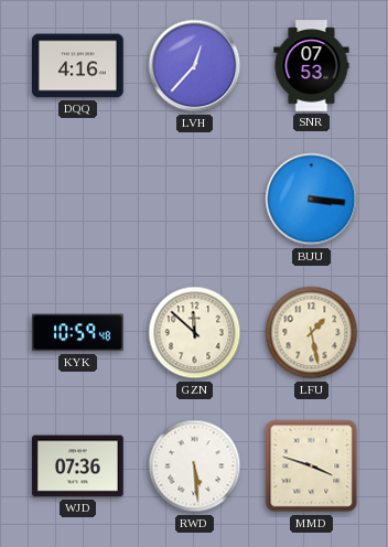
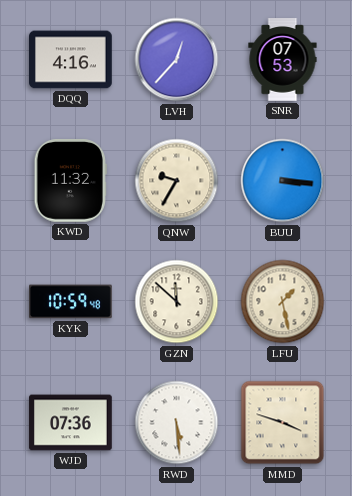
KWD: none -> 11:32
QNW: none -> 9:35
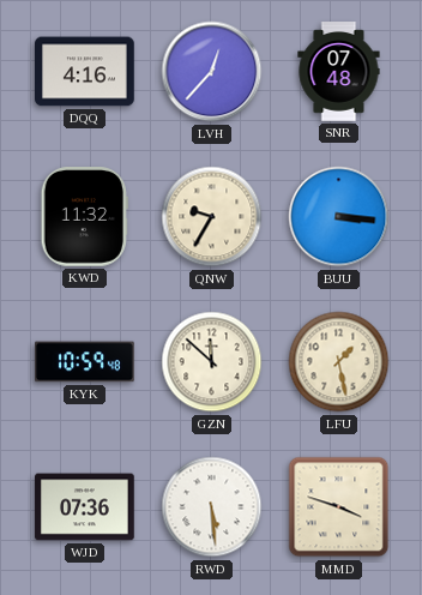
SNR: 07:53 -> 07:48
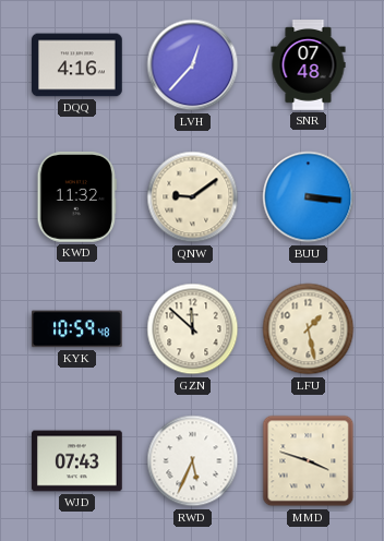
QNW: 9:35 -> 9:09
WJD: 07:36 -> 07:43
RWD: 5:29 -> 5:34
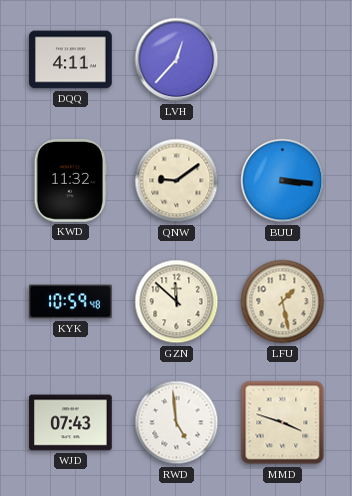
DQQ: 4:16 -> 4:11
SNR: 07:48 -> none
RWD: 5:34 -> 4:59
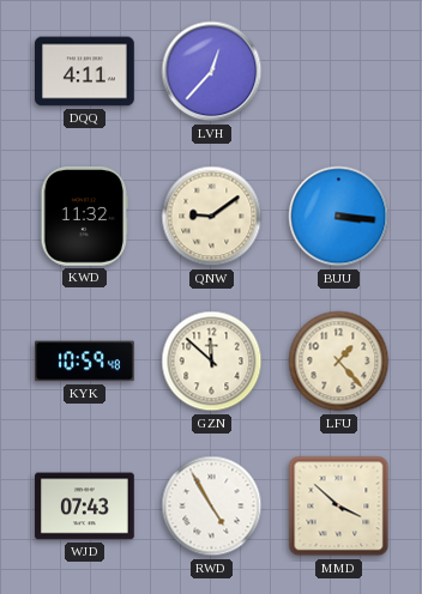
LFU: 1:28 -> 1:23
RWD: 4:59 -> 4:55
MMD: 3:48 -> 3:52
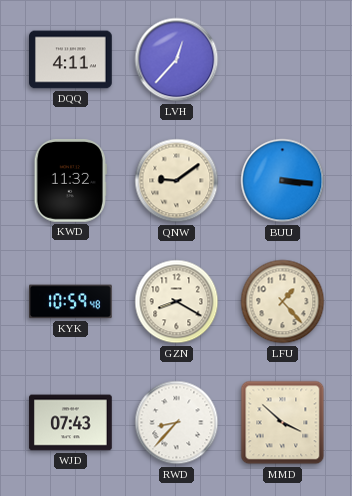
GZN: 11:52 -> 8:20
RWD: 4:55 -> 8:37
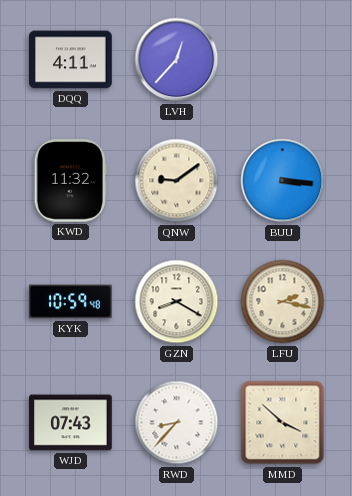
LFU: 1:23 -> 2:17
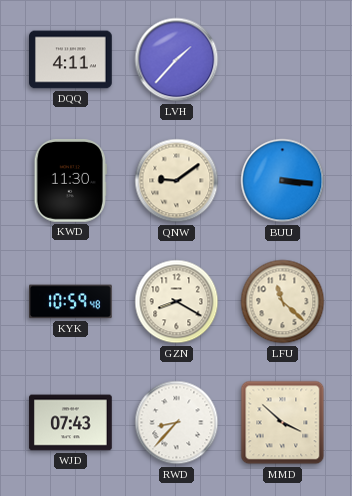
LVH: 12:37 -> 1:37
KWD: 11:32 -> 11:30
LFU: 2:17 -> 11:22
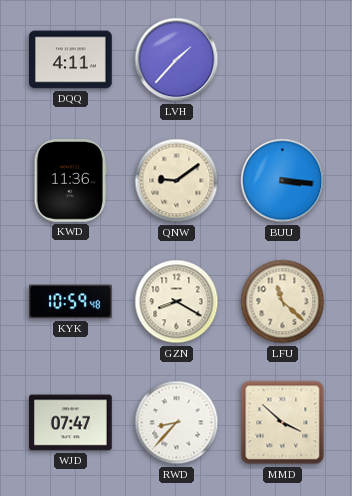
KWD: 11:30 -> 11:36
WJD: 07:43 -> 07:47
